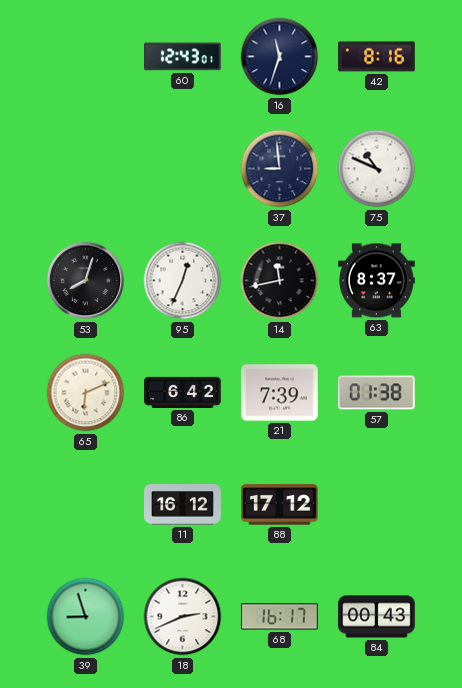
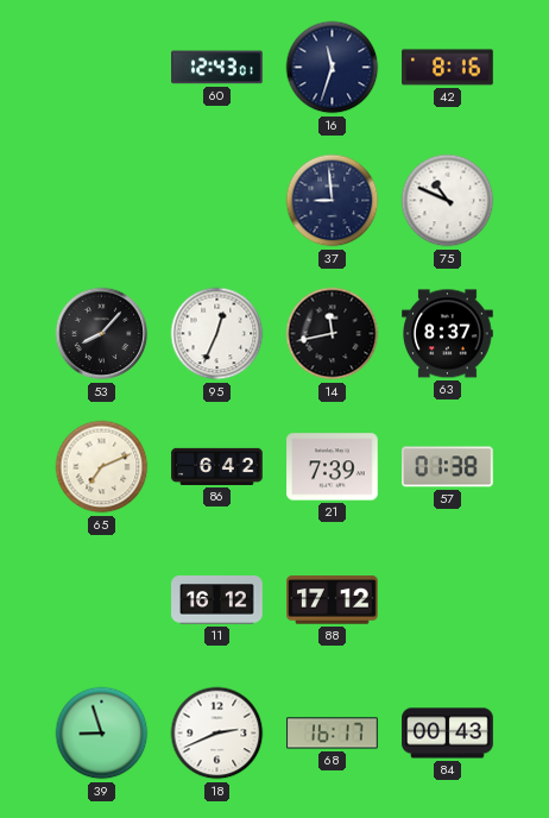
53: 8:03 -> 8:07
65: 6:11 -> 7:11
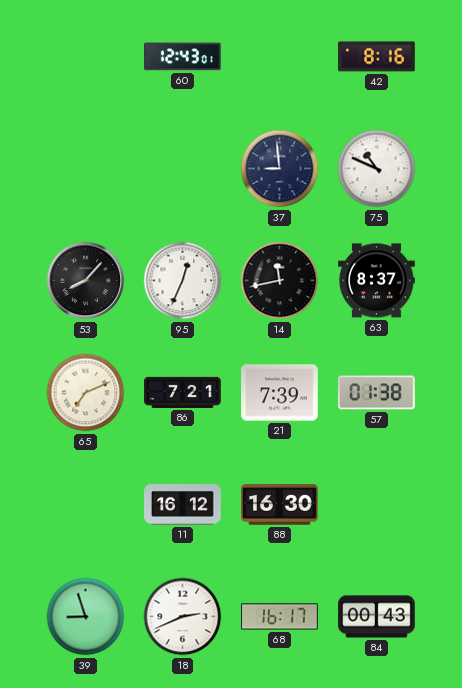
16: 11:33 -> none
86: 6:42 -> 7:21
88: 17:12 -> 16:30
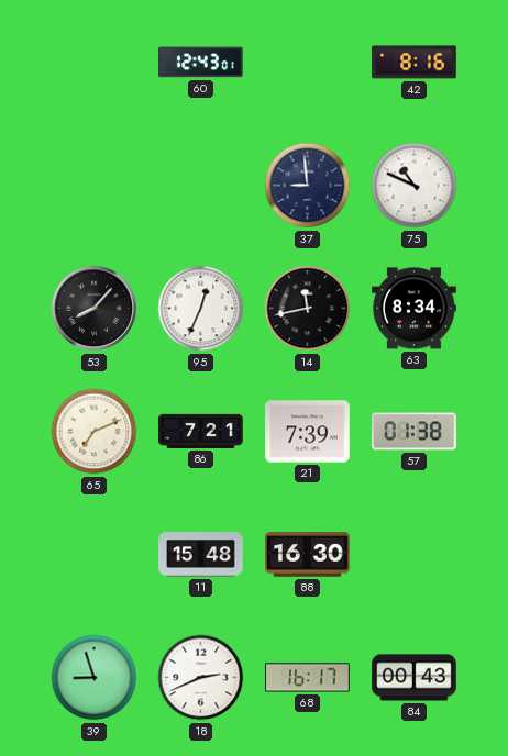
63: 8:37 -> 8:34
11: 16:12 -> 15:48
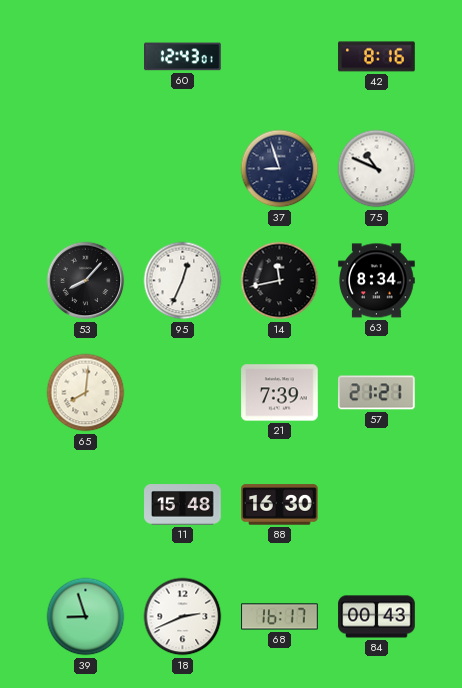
37: 8:59 -> 8:57
65: 7:11 -> 8:01
86: 7:21 -> none
57: 01:38 -> 21:21
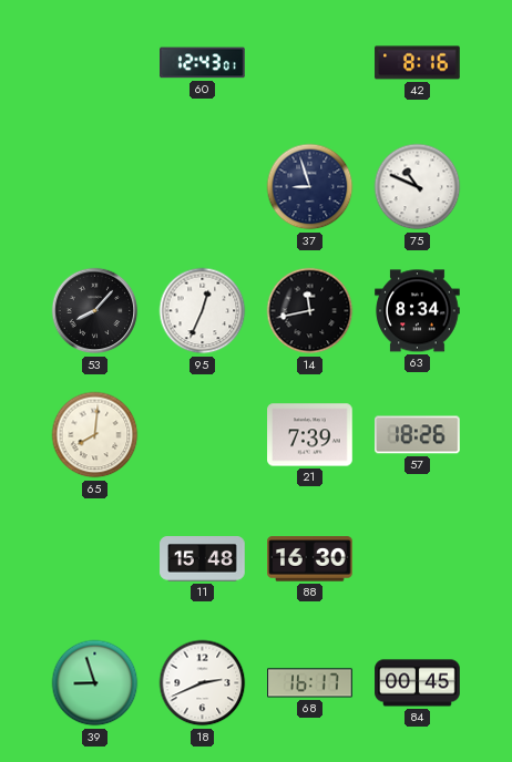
57: 21:21 -> 18:26
84: 00:43 -> 00:45
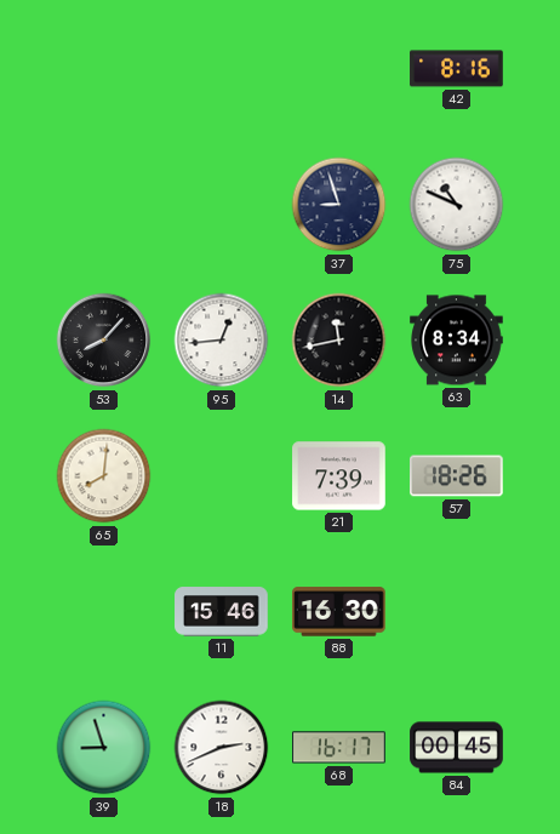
60: 12:43 -> none
95: 12:34 -> 12:44
11: 15:48 -> 15:46
